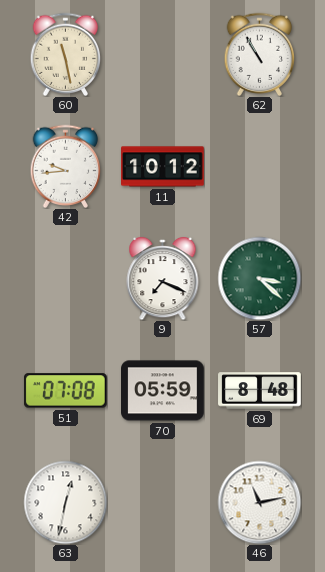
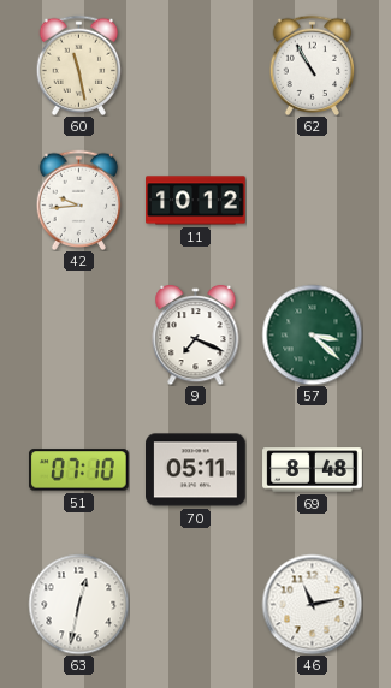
51: 07:08 -> 07:10
70: 05:59 -> 05:11
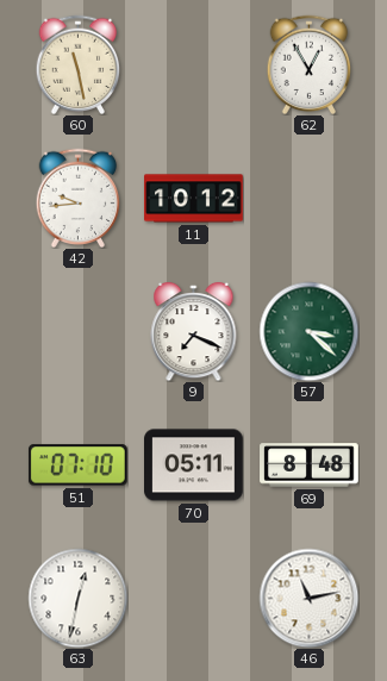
62: 10:55 -> 12:55
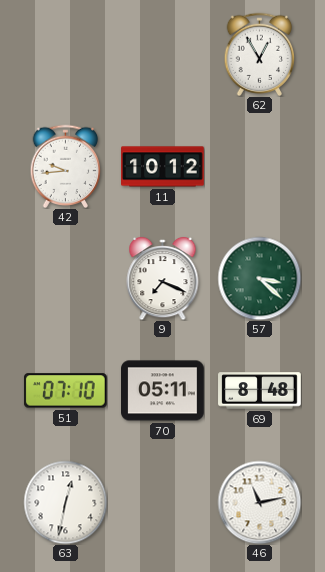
60: 11:28 -> none
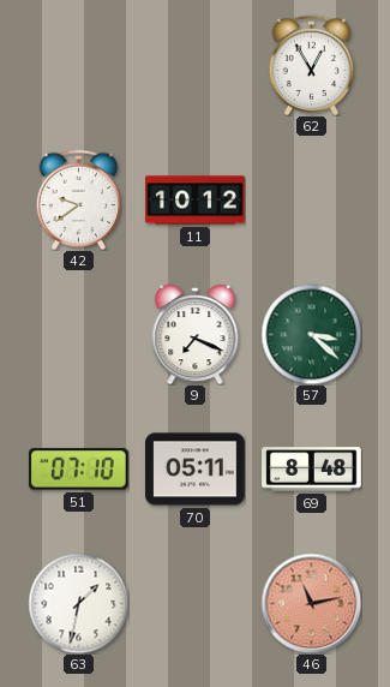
42: 9:44 -> 9:39
63: 12:32 -> 1:32
46 dial: white -> salmon
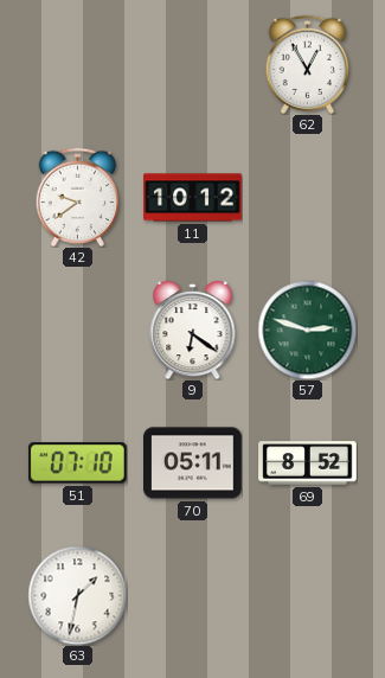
9: 7:19 -> 6:21
57: 3:22 -> 2:48
69: 8:48 -> 8:52
46: 11:13 -> none
